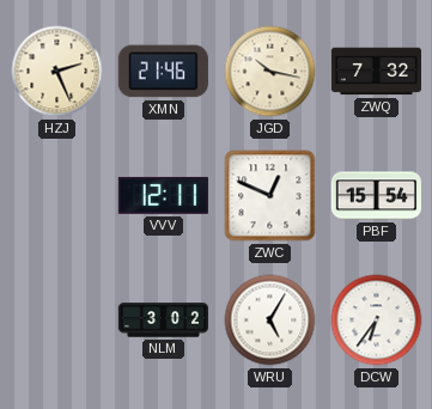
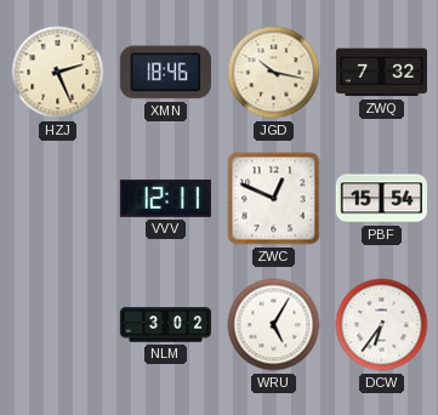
XMN: 21:46 -> 18:46
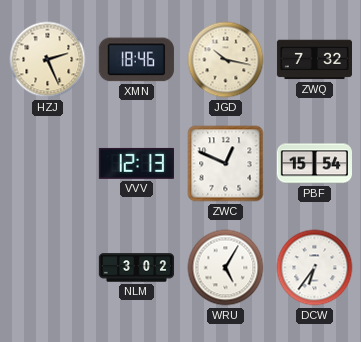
VVV: 12:11 -> 12:13
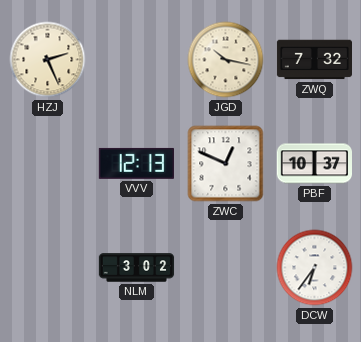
XMN: 18:46 -> none
PBF: 15:54 -> 10:37
WRU: 5:05 -> none
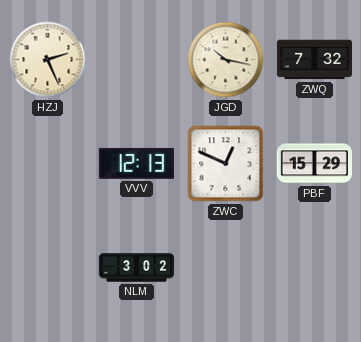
PBF: 10:37 -> 15:29
DCW: 6:36 -> none
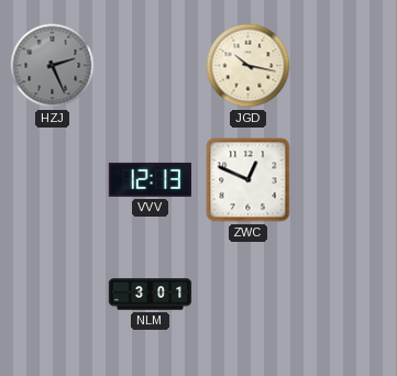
HZJ dial: cream -> grey
ZWQ: 7:32 -> none
PBF: 15:29 -> none
NLM: 3:02 -> 3:01
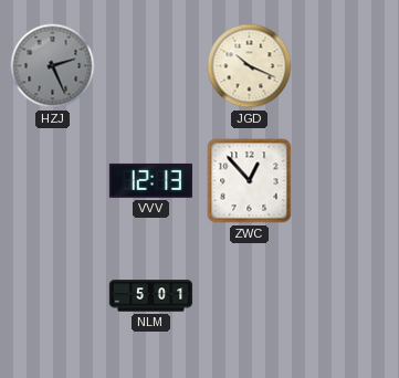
JGD: 10:17 -> 10:19
ZWC: 12:49 -> 12:53
NLM: 3:01 -> 5:01
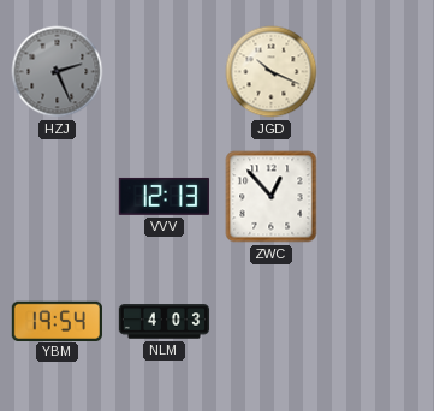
YBM: none -> 19:54
NLM: 5:01 -> 4:03
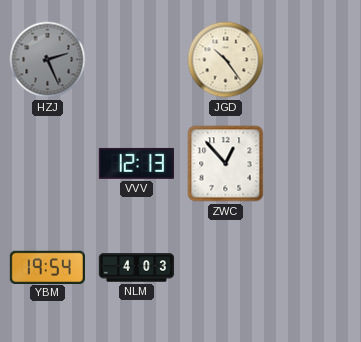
JGD: 10:19 -> 10:24
